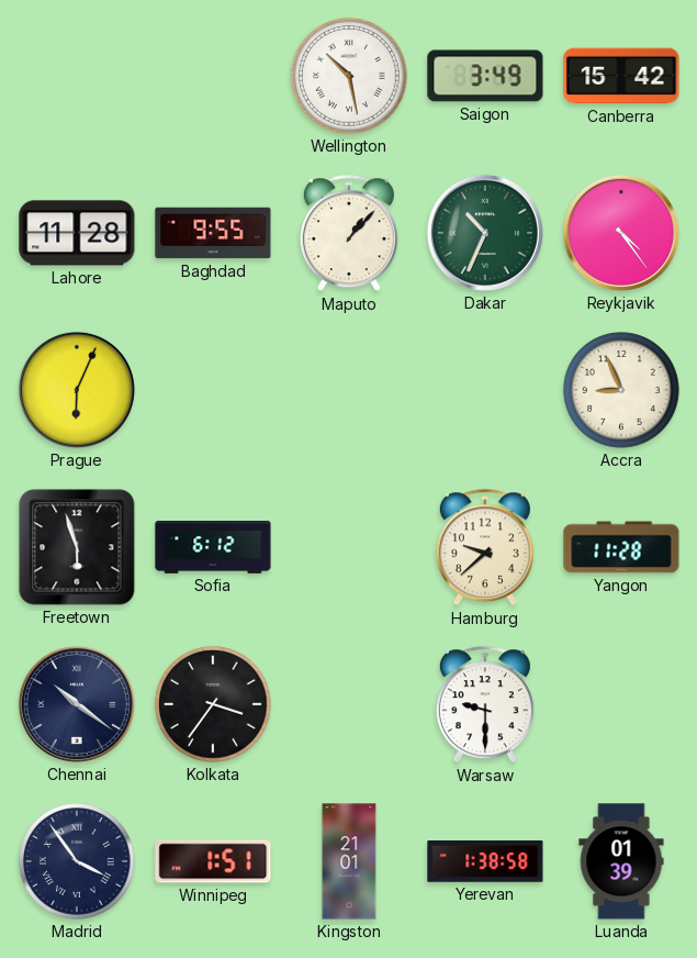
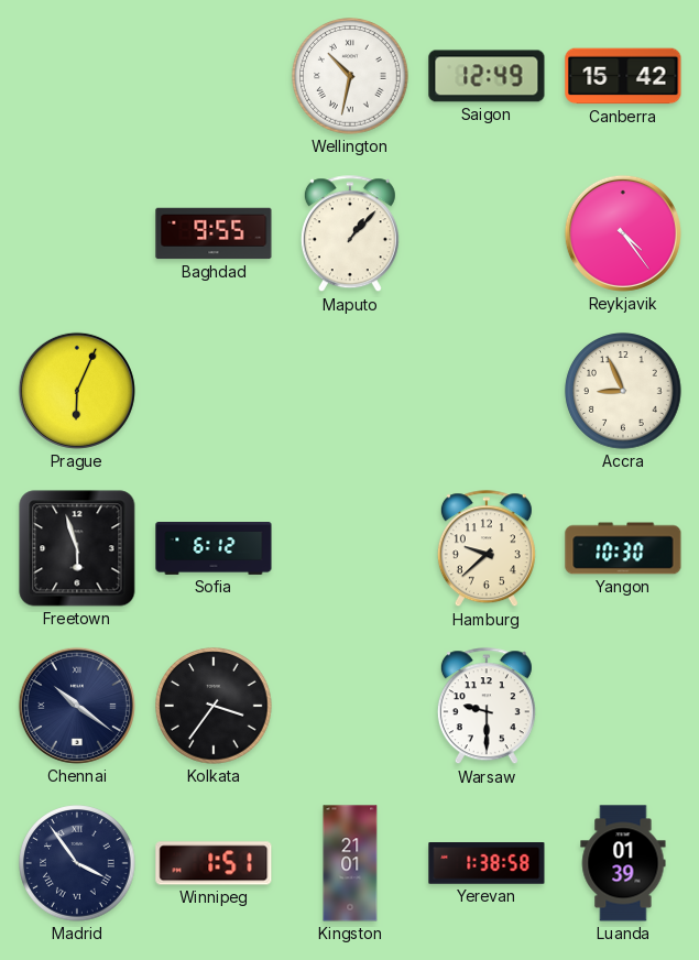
Wellington: 10:28 -> 10:32
Saigon: 3:49 -> 12:49
Lahore: 11:28 -> none
Dakar: 10:34 -> none
Yangon: 11:28 -> 10:30
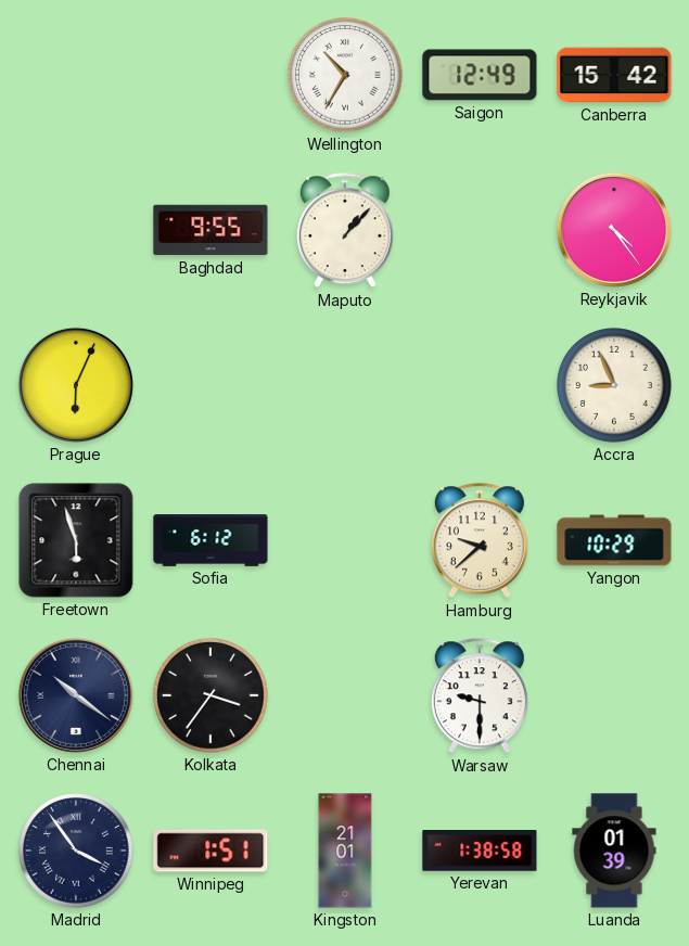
Wellington: 10:32 -> 10:35
Yangon: 10:30 -> 10:29
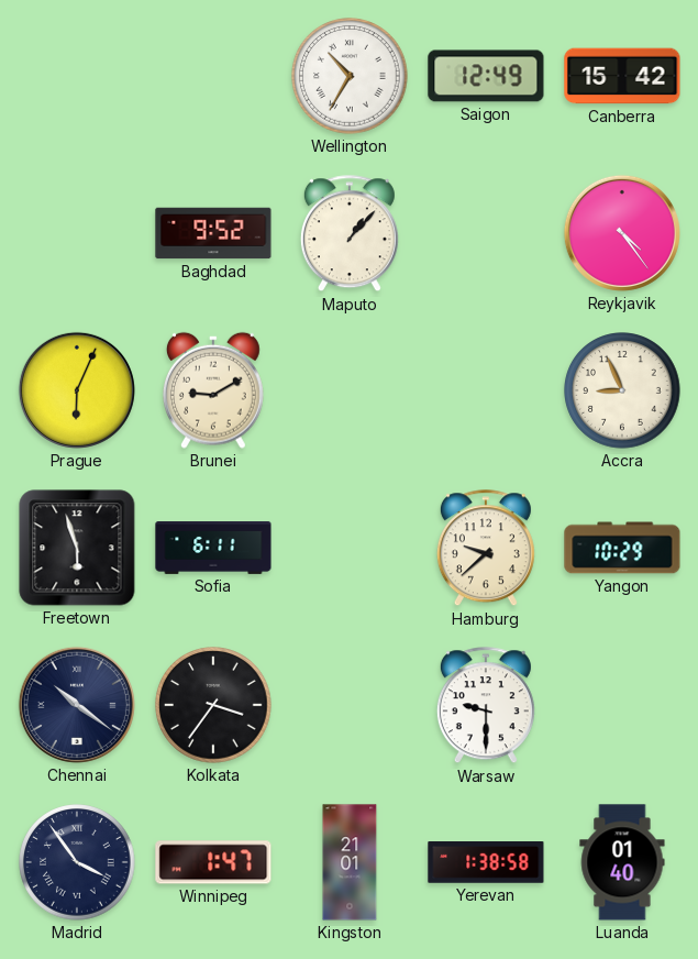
Baghdad: 9:55 -> 9:52
Brunei: none -> 9:10
Sofia: 6:12 -> 6:11
Winnipeg: 1:51 -> 1:47
Luanda: 01:39 -> 01:40
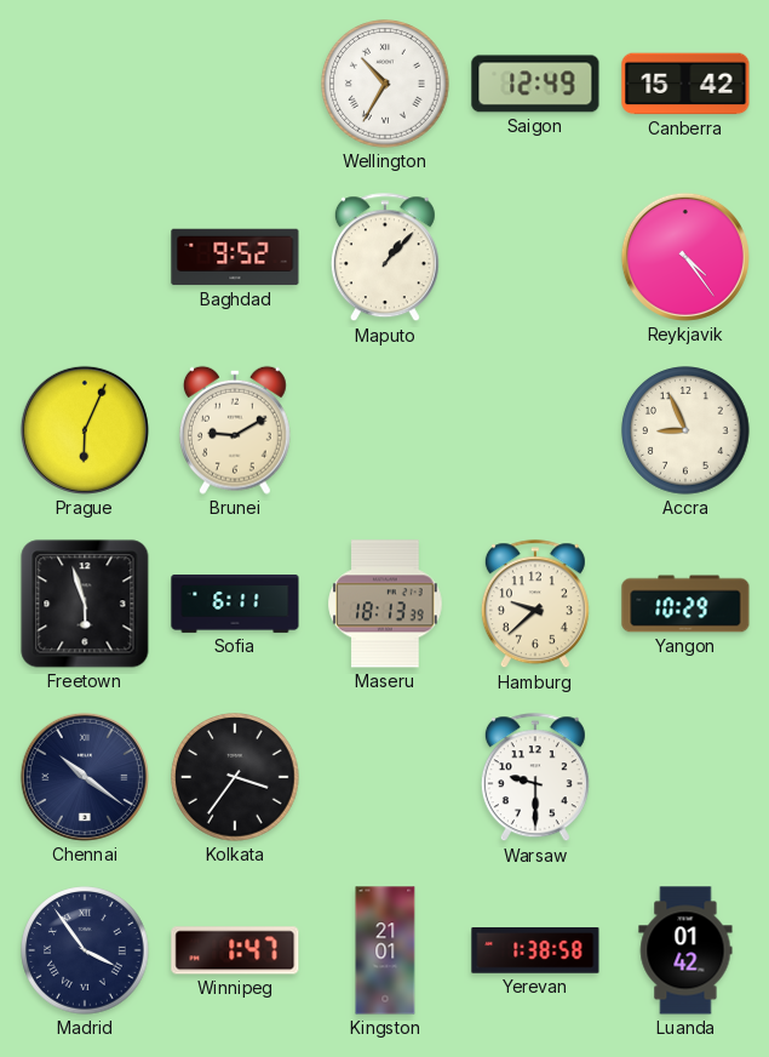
Maseru: none -> 18:13
Luanda: 01:40 -> 01:42
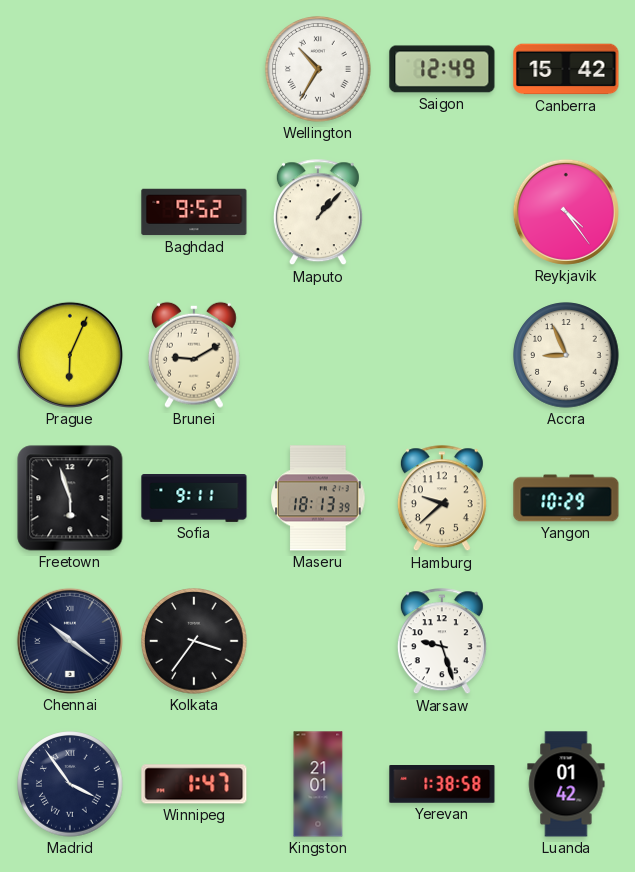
Sofia: 6:11 -> 9:11
Warsaw: 9:30 -> 9:27
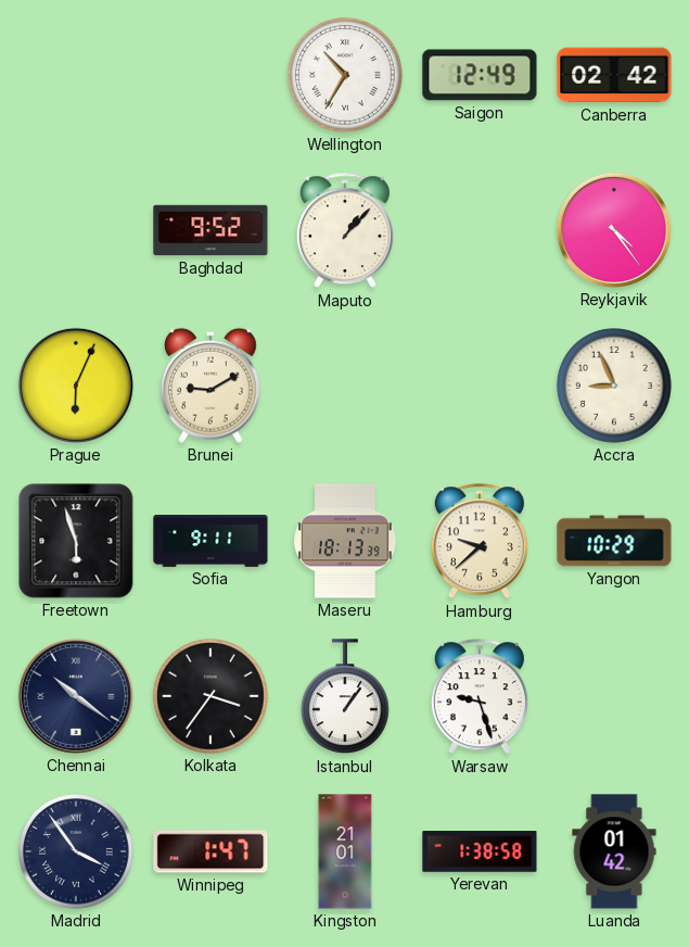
Canberra: 15:42 -> 02:42
Istanbul: none -> 1:06
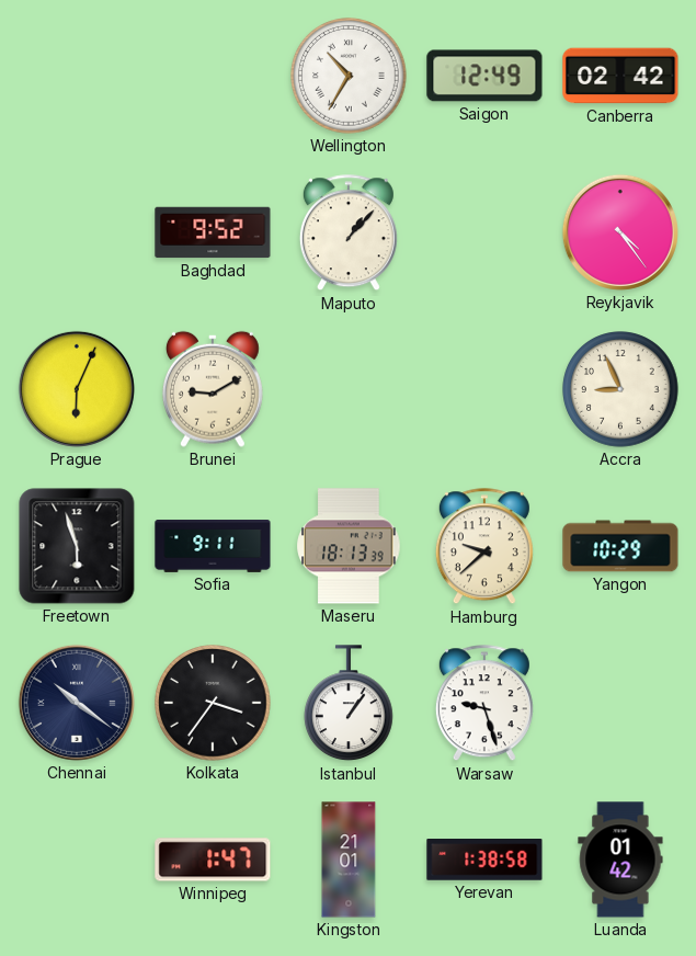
Madrid: 3:54 -> none
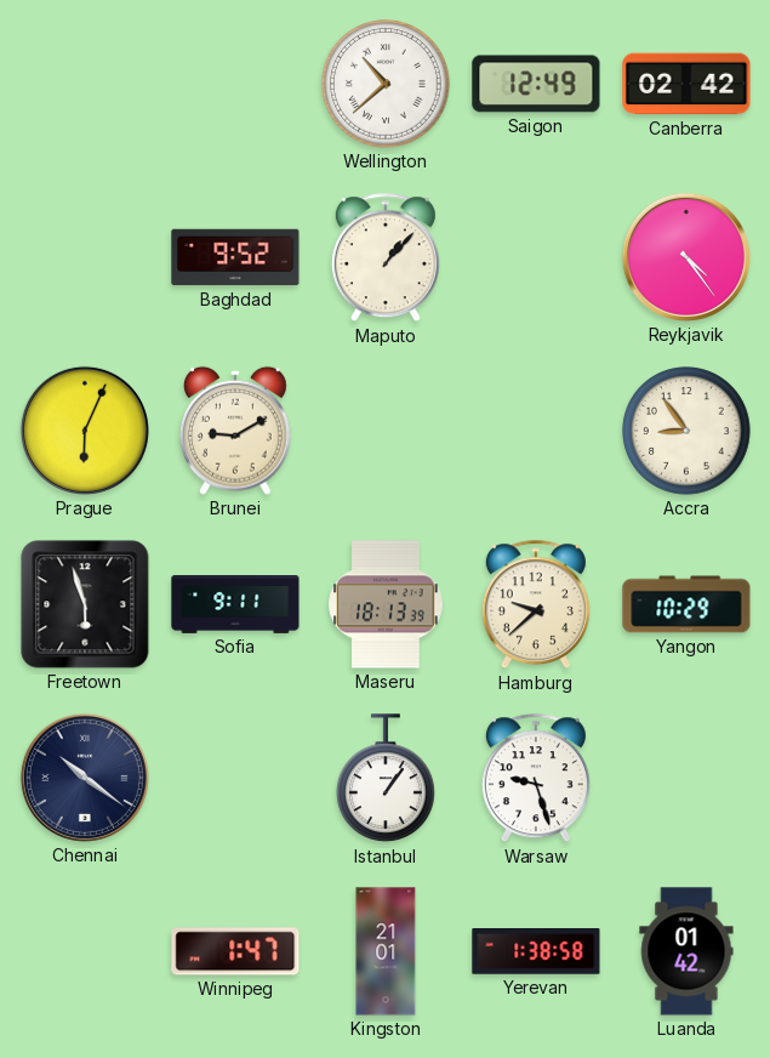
Wellington: 10:35 -> 10:38
Accra: 8:56 -> 8:54
Kolkata: 3:36 -> none
